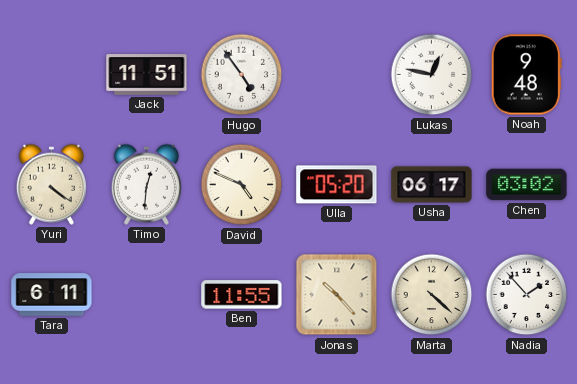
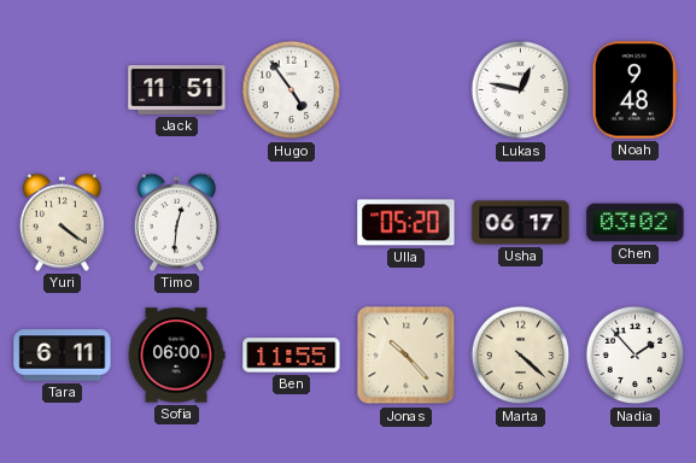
David: 4:49 -> none
Sofia: none -> 06:00
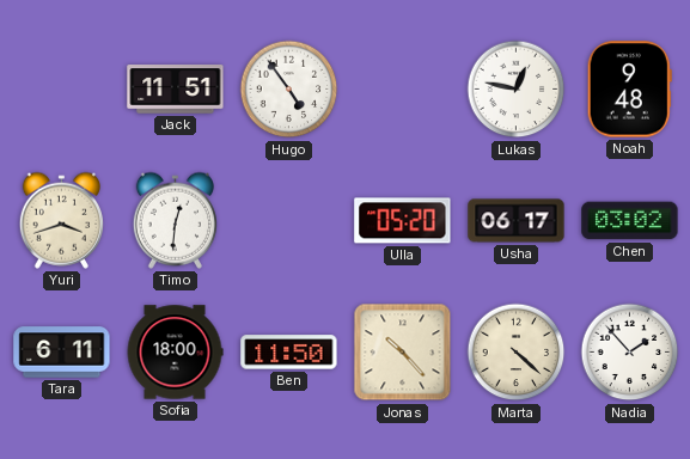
Yuri: 4:21 -> 3:42
Sofia: 06:00 -> 18:00
Ben: 11:55 -> 11:50
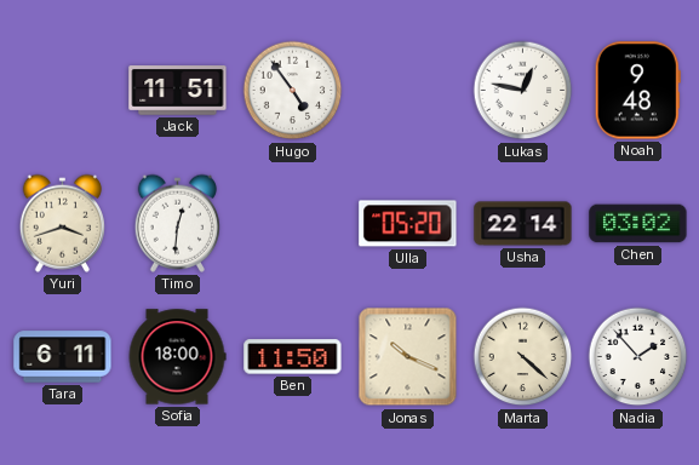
Usha: 06:17 -> 22:14
Jonas: 10:23 -> 10:19
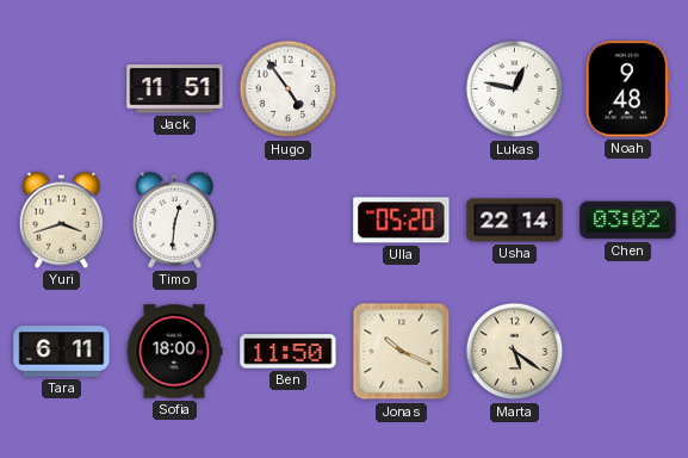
Marta: 4:22 -> 5:21
Nadia: 1:53 -> none
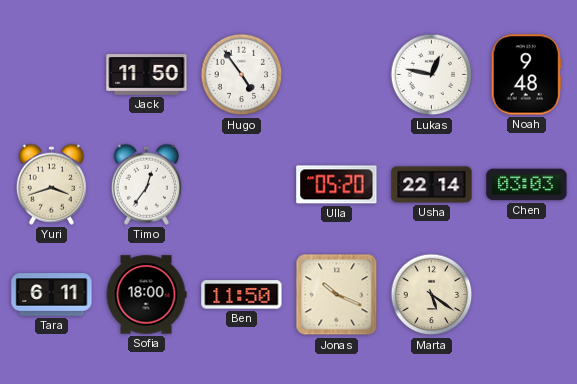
Jack: 11:51 -> 11:50
Timo: 12:31 -> 12:36
Chen: 03:02 -> 03:03
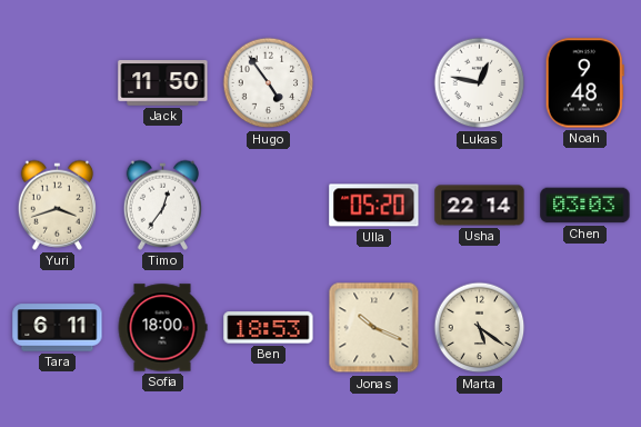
Ben: 11:50 -> 18:53
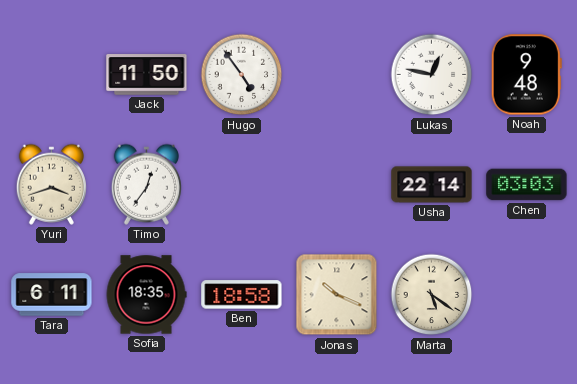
Ulla: 05:20 -> none
Sofia: 18:00 -> 18:35
Ben: 18:53 -> 18:58
